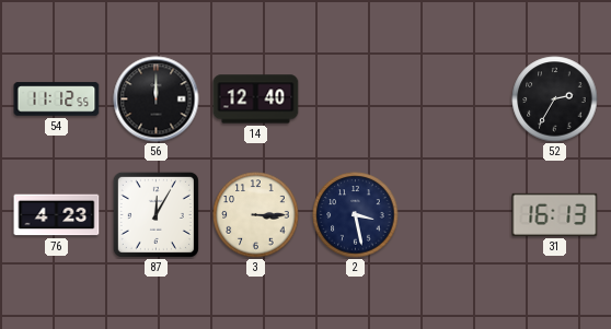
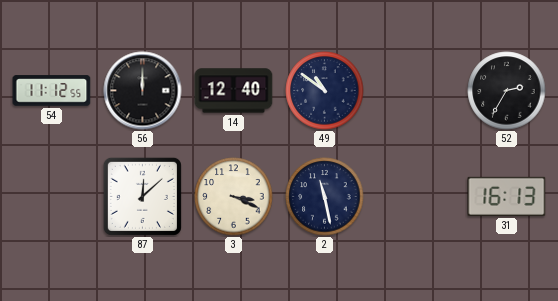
49: none -> 10:51
76: 4:23 -> none
87: 12:05 -> 12:08
3: 3:15 -> 3:19
2: 3:28 -> 11:28
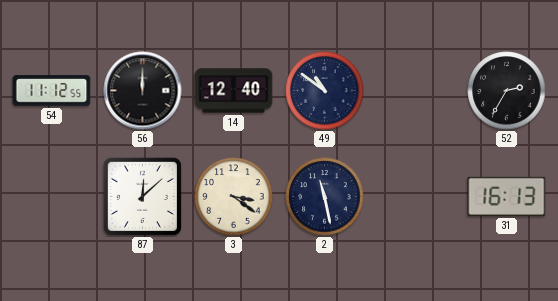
3: 3:19 -> 3:21
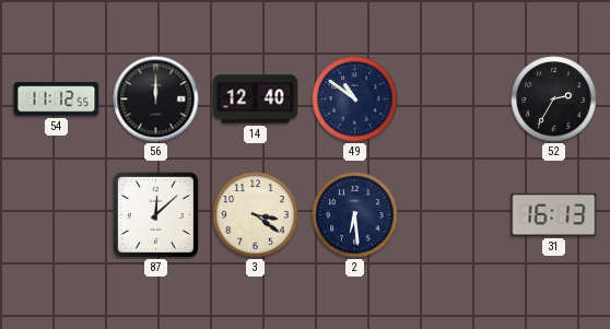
2: 11:28 -> 6:29
